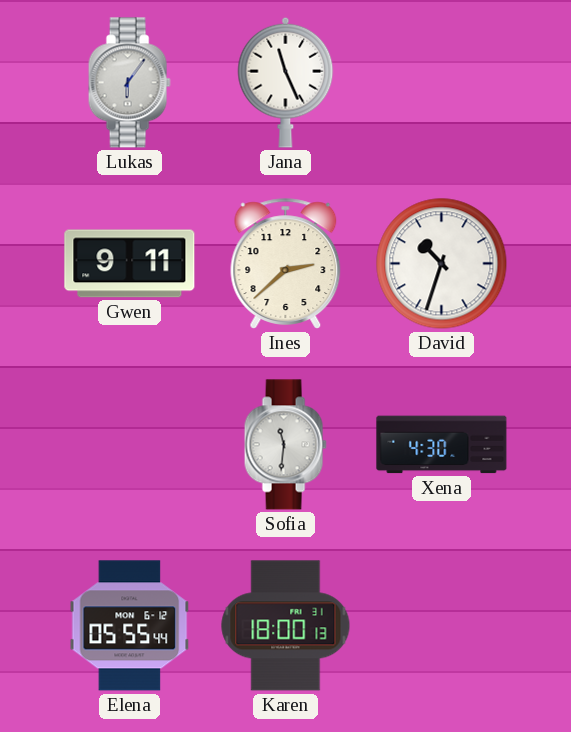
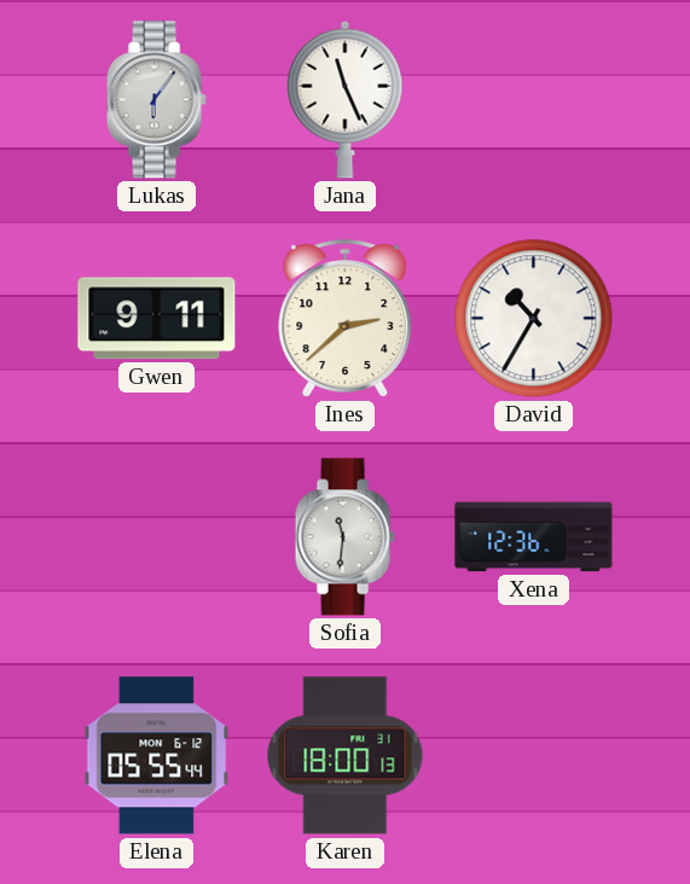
David: 10:33 -> 10:35
Xena: 4:30 -> 12:36
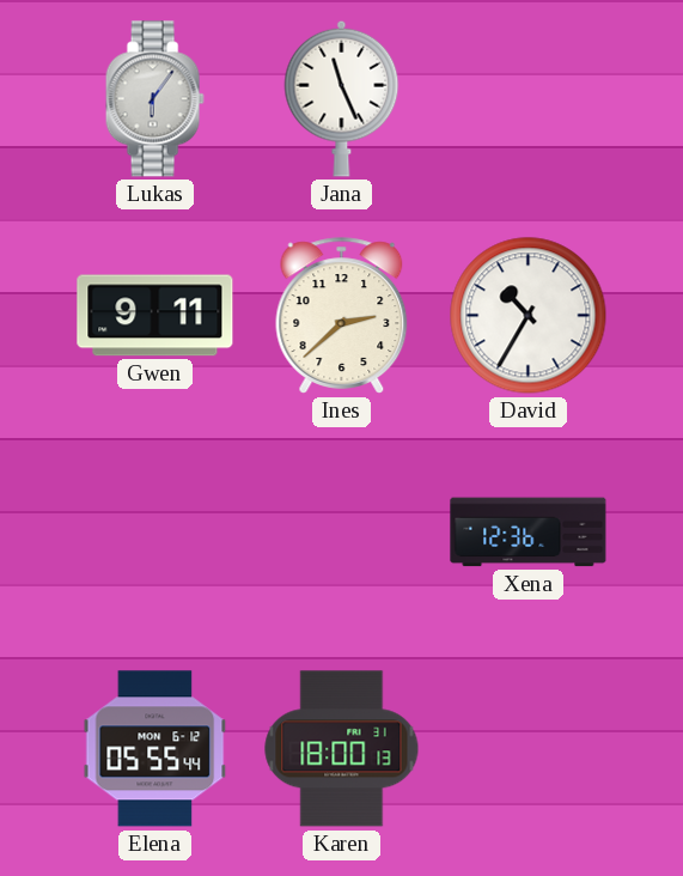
Sofia: 11:31 -> none
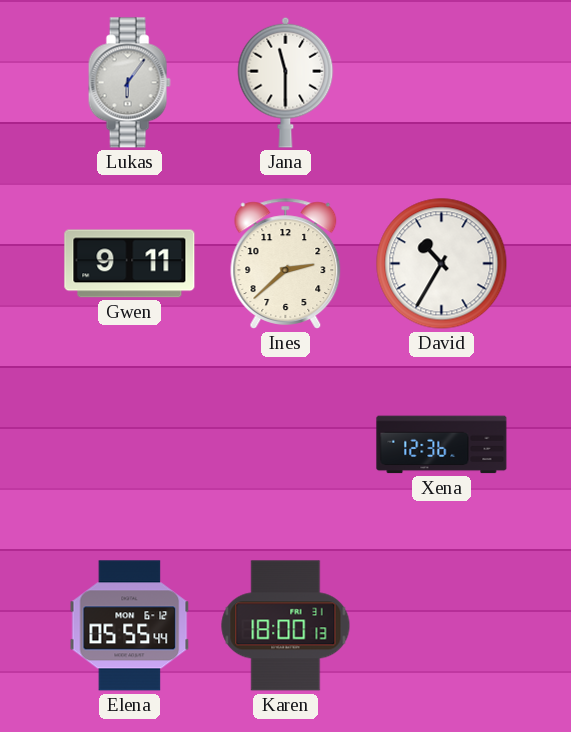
Jana: 11:26 -> 11:30
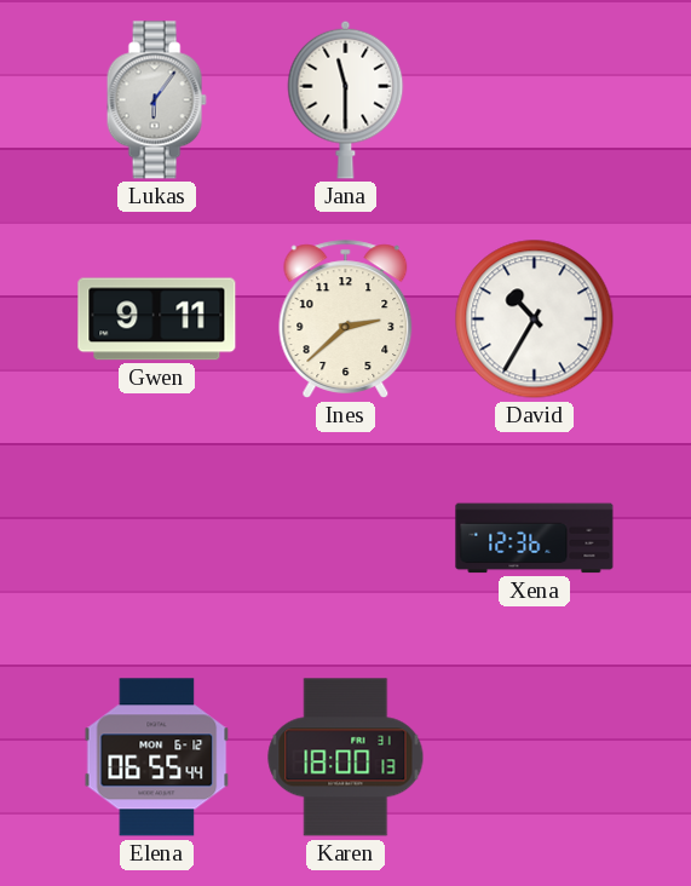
Elena: 05:55 -> 06:55
